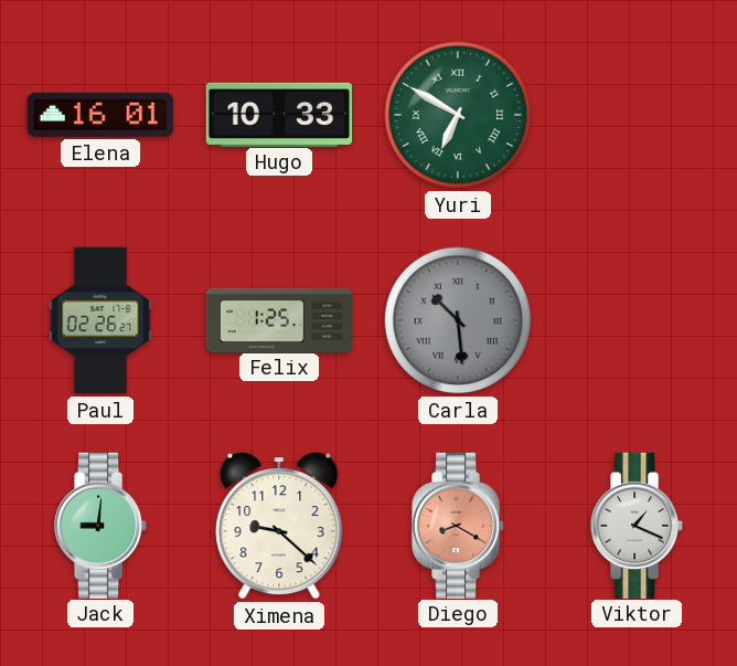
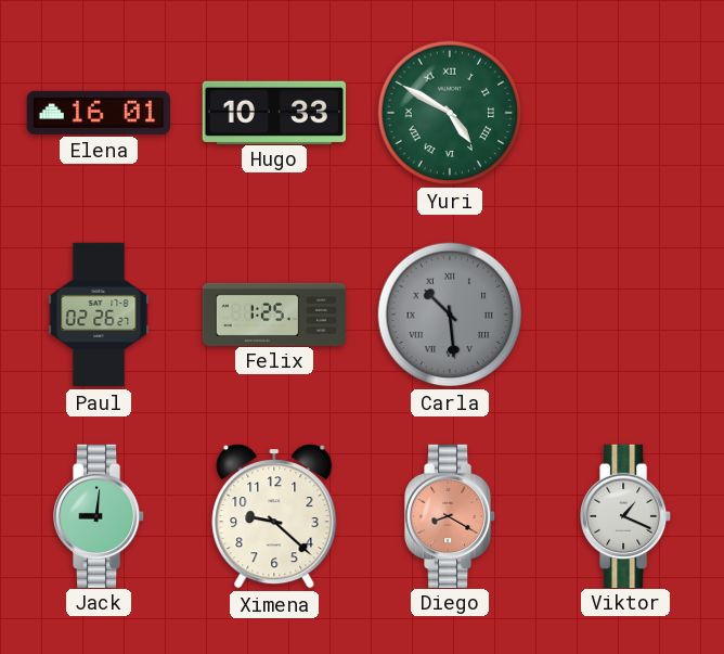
Yuri: 6:50 -> 4:50
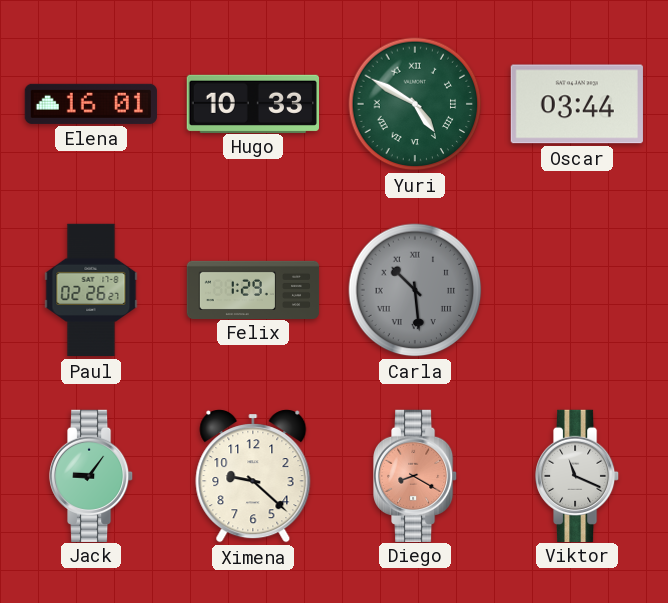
Oscar: none -> 03:44
Felix: 1:25 -> 1:29
Jack: 9:01 -> 9:06
Viktor: 1:19 -> 11:19
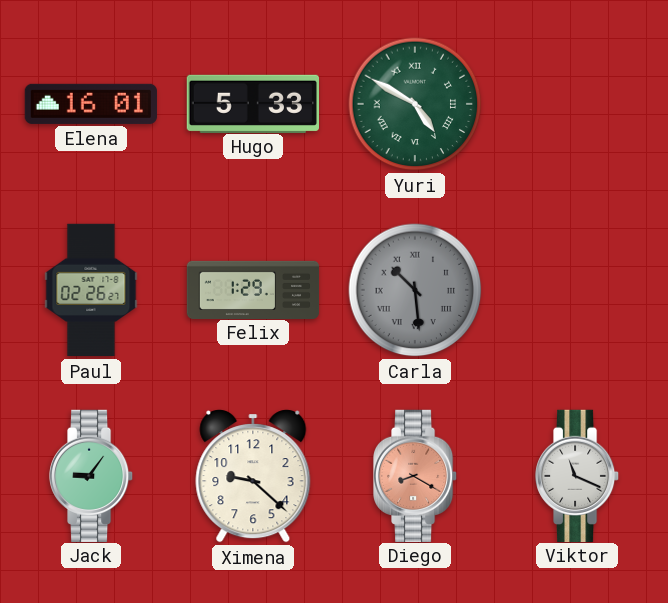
Hugo: 10:33 -> 5:33
Oscar: 03:44 -> none
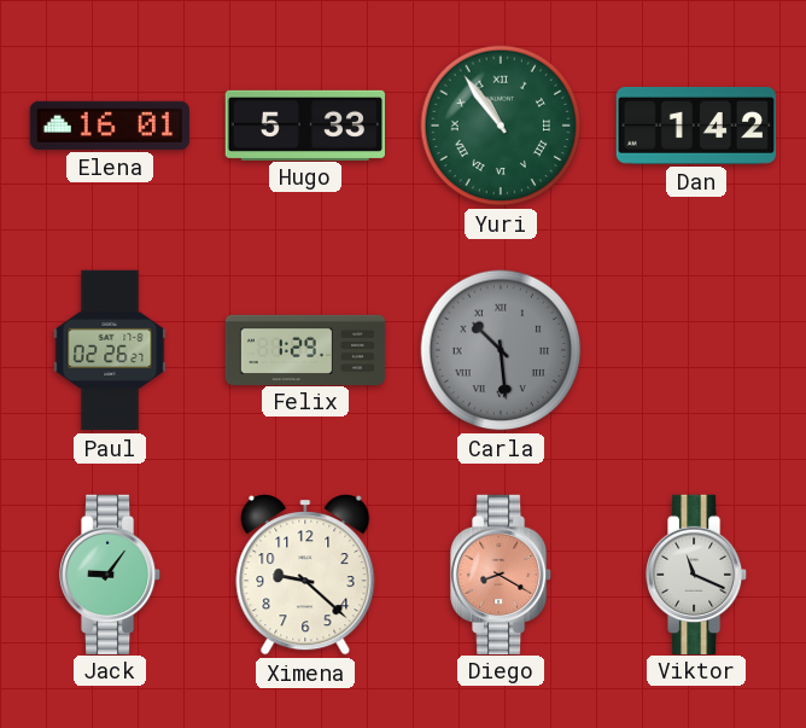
Yuri: 4:50 -> 10:54
Dan: none -> 1:42
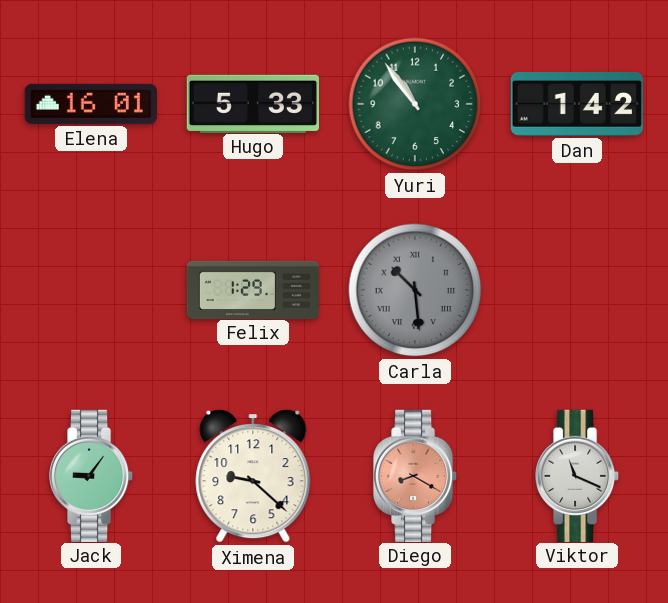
Yuri numerals: Roman -> Arabic
Paul: 02:26 -> none
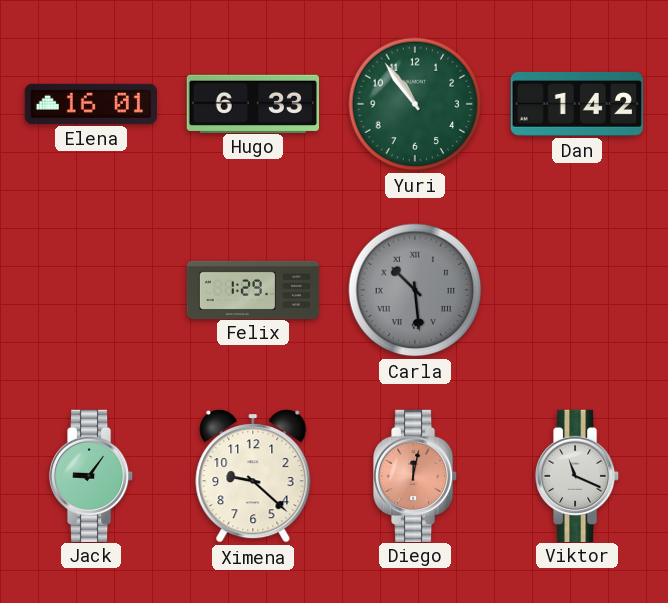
Hugo: 5:33 -> 6:33
Diego: 8:20 -> 12:02
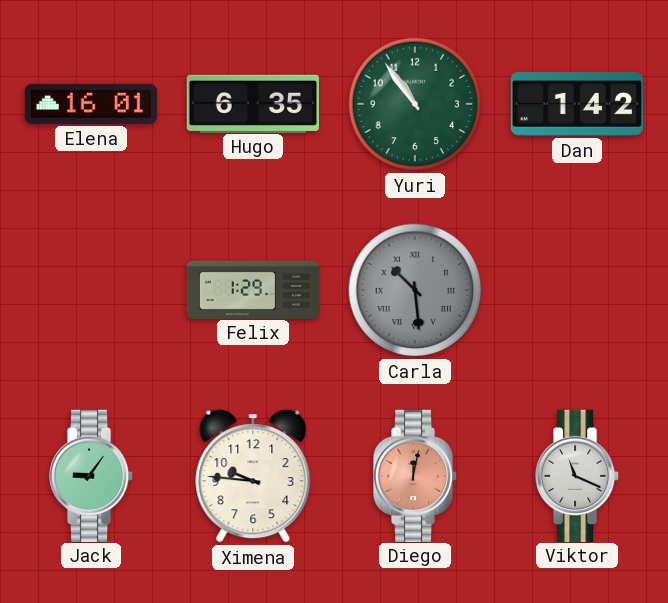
Hugo: 6:33 -> 6:35
Ximena: 9:22 -> 9:46
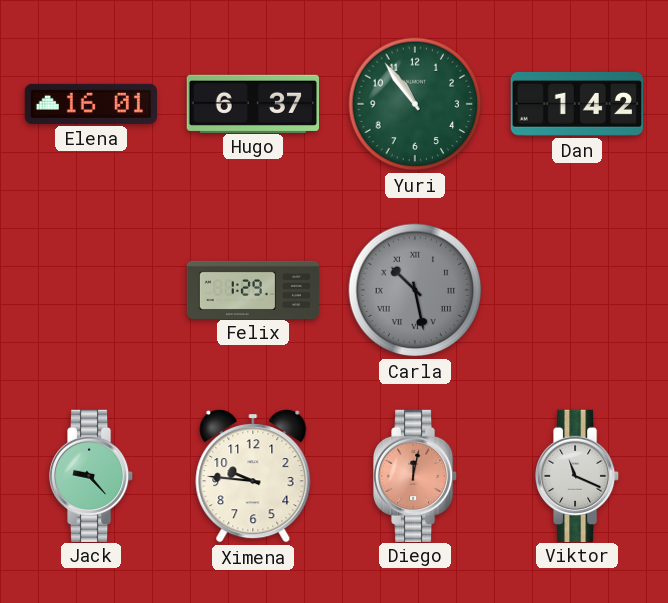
Hugo: 6:35 -> 6:37
Carla: 10:29 -> 10:28
Jack: 9:06 -> 9:23
